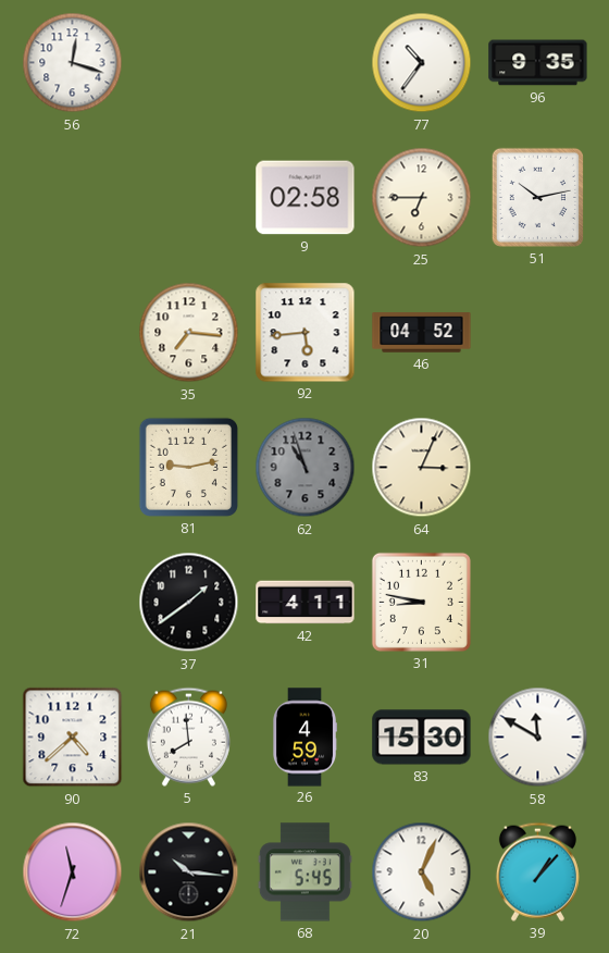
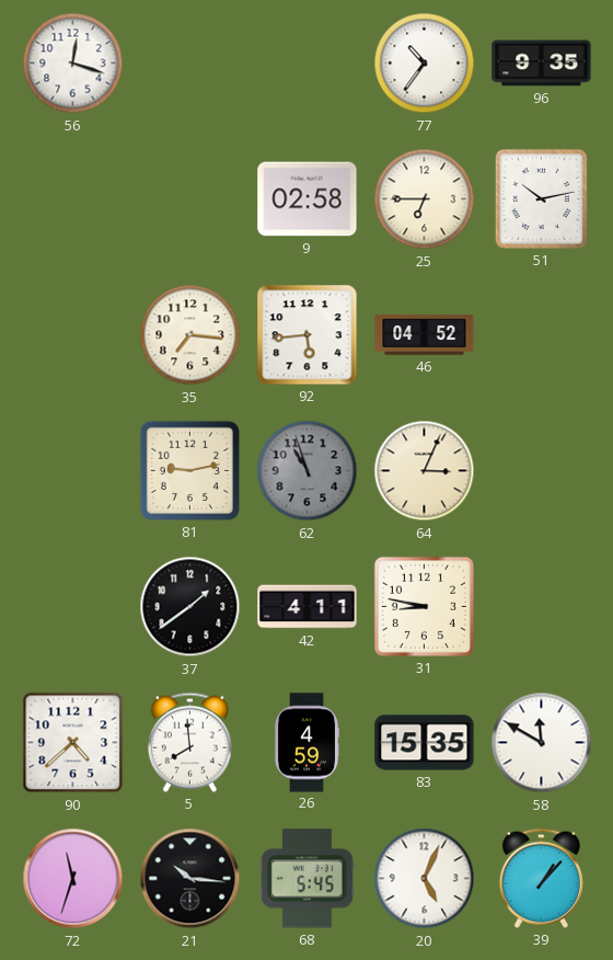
83: 15:30 -> 15:35
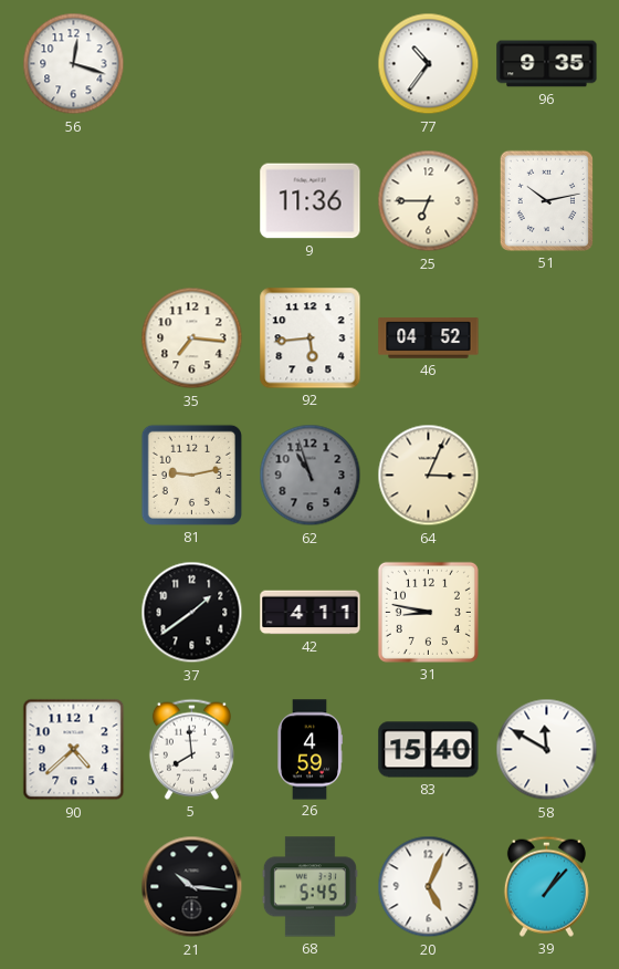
9: 02:58 -> 11:36
83: 15:35 -> 15:40
72: 11:33 -> none
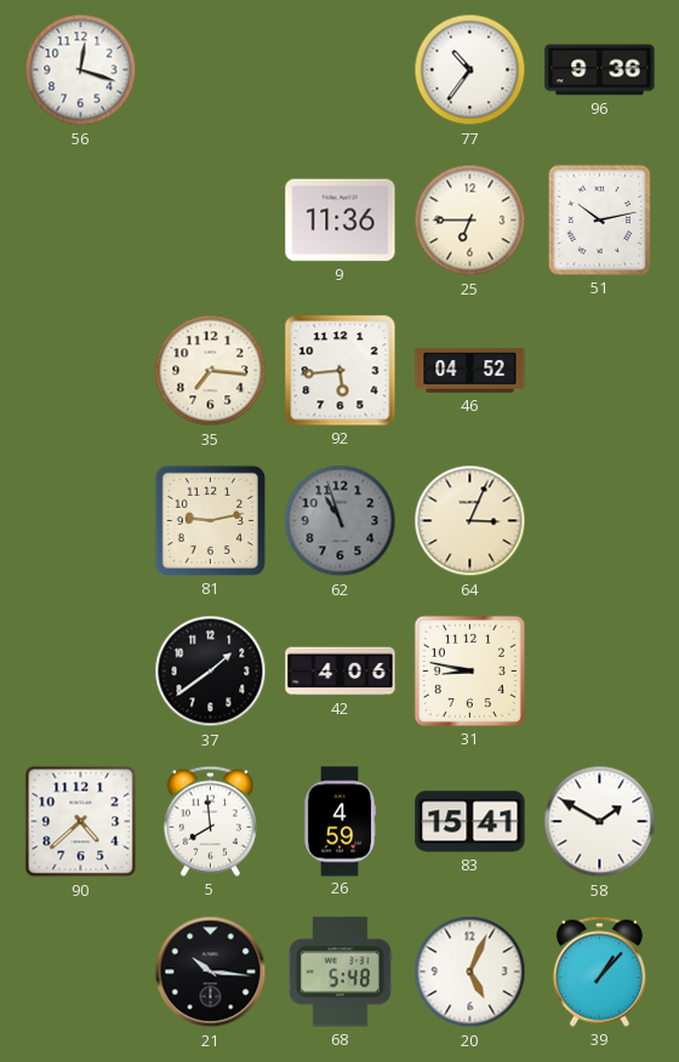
96: 9:35 -> 9:36
42: 4:11 -> 4:06
83: 15:40 -> 15:41
58: 11:50 -> 1:50
68: 5:45 -> 5:48
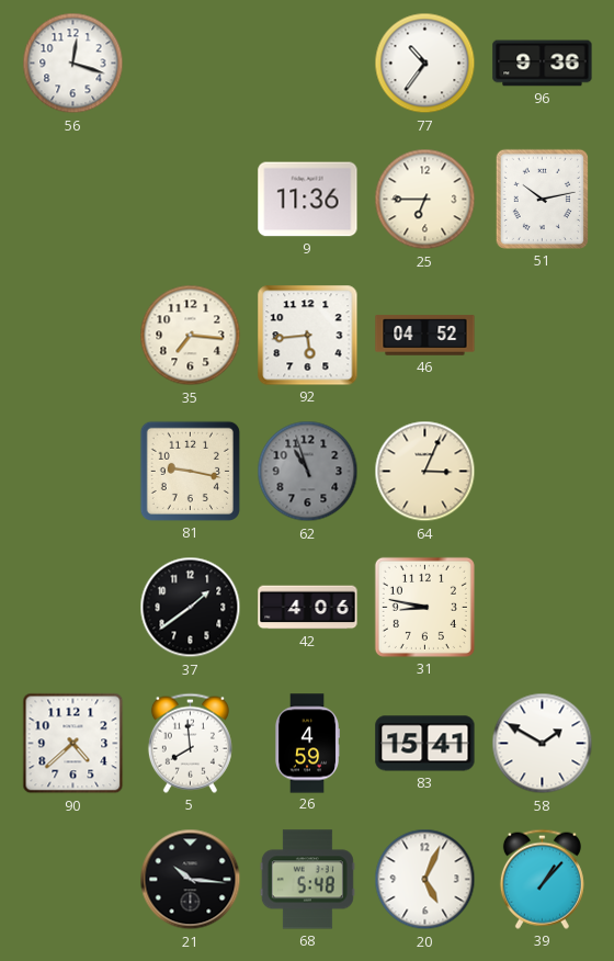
81: 9:13 -> 9:17
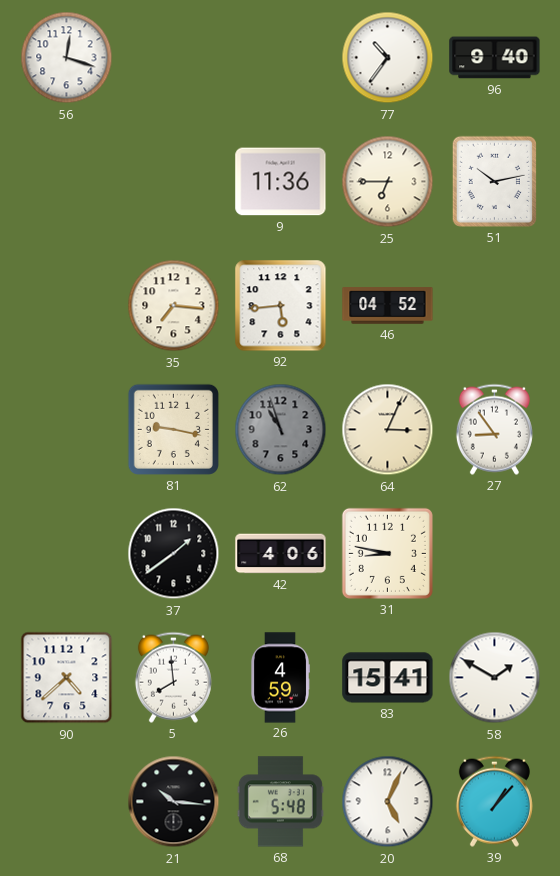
96: 9:36 -> 9:40
27: none -> 8:54
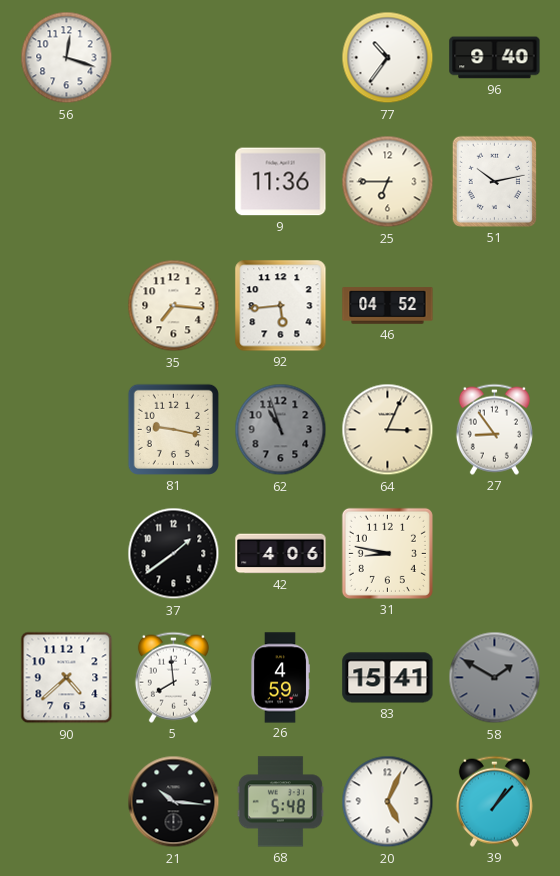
58 dial: white -> grey
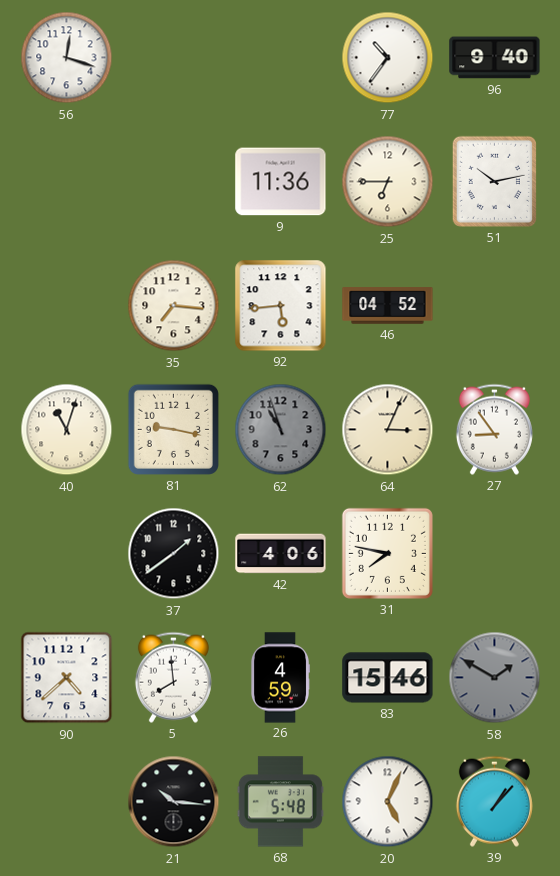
40: none -> 11:03
31: 8:47 -> 7:47
83: 15:41 -> 15:46
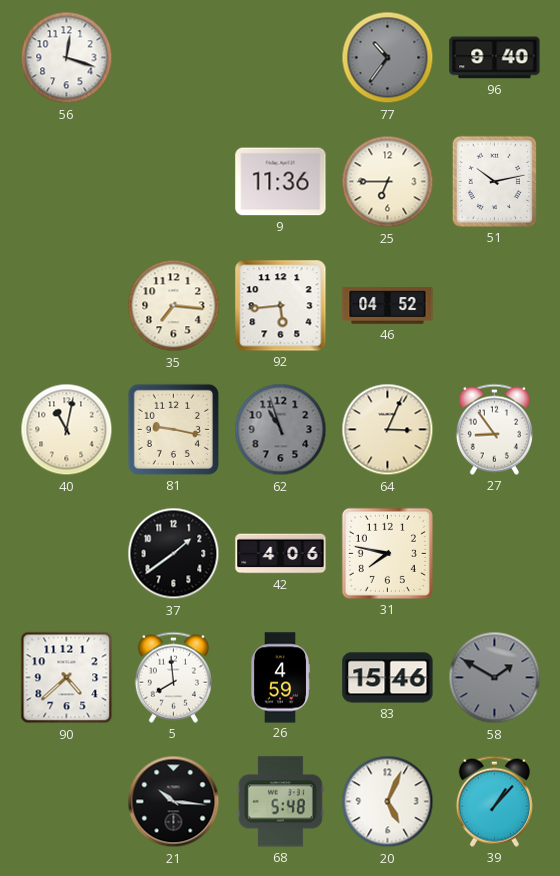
77 dial: white -> grey
40: 11:03 -> 11:02
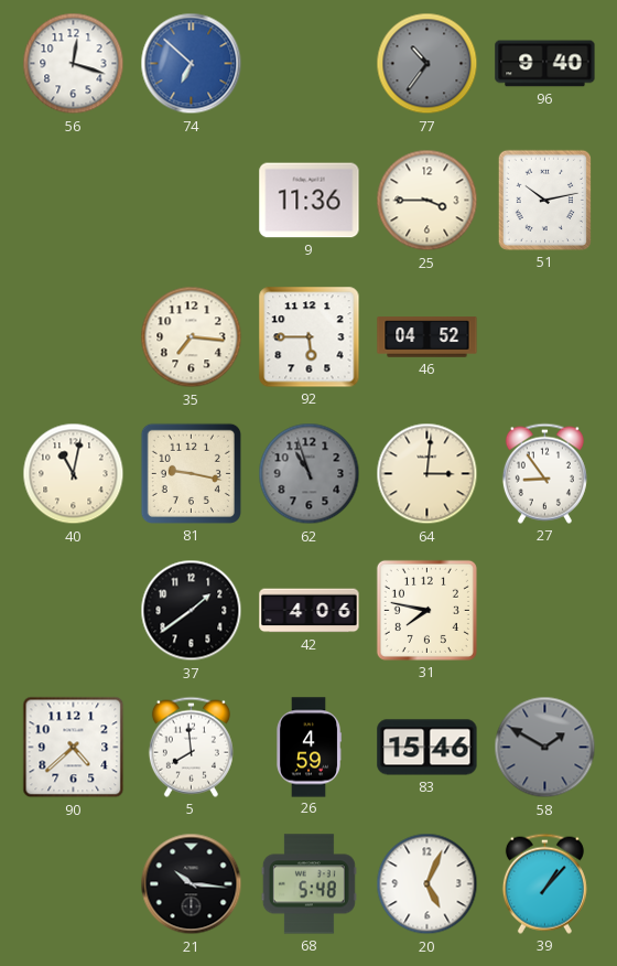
74: none -> 6:52
25: 6:45 -> 3:45
92: 5:44 -> 5:45
64: 3:04 -> 3:01
